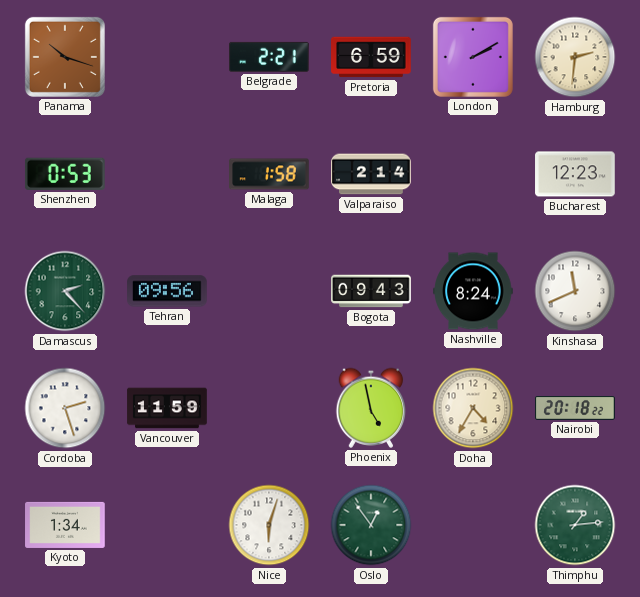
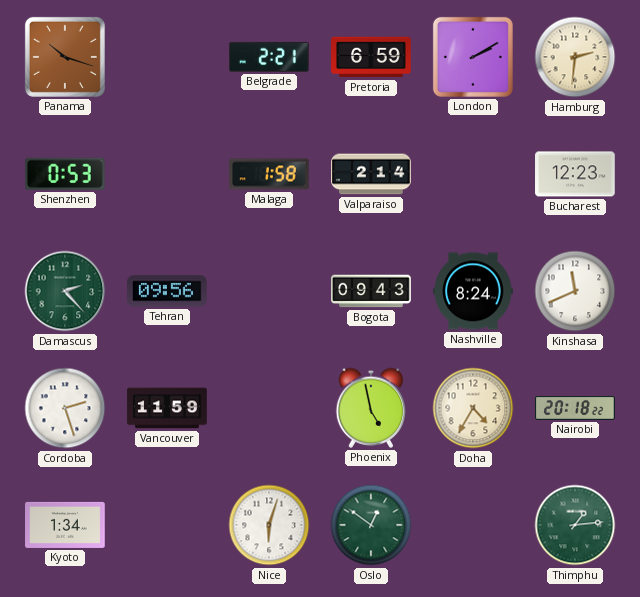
Oslo: 12:54 -> 12:51
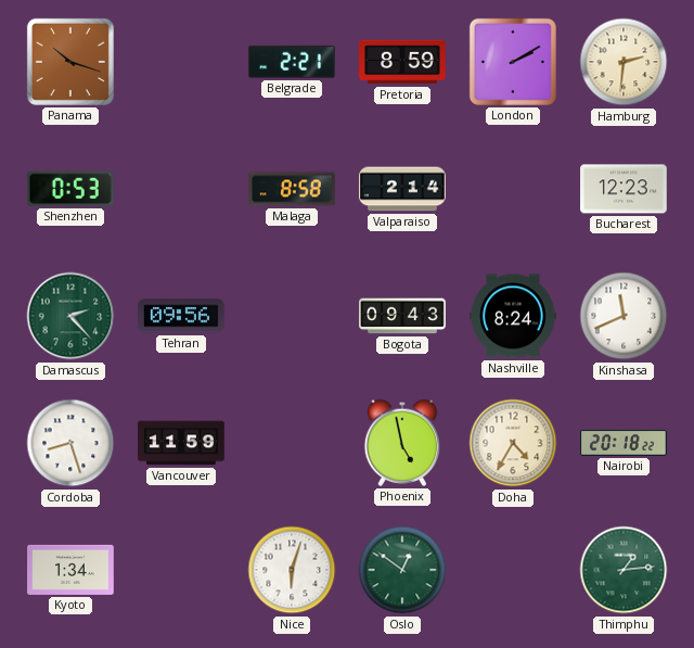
Pretoria: 6:59 -> 8:59
Malaga: 1:58 -> 8:58
Cordoba: 2:27 -> 8:27
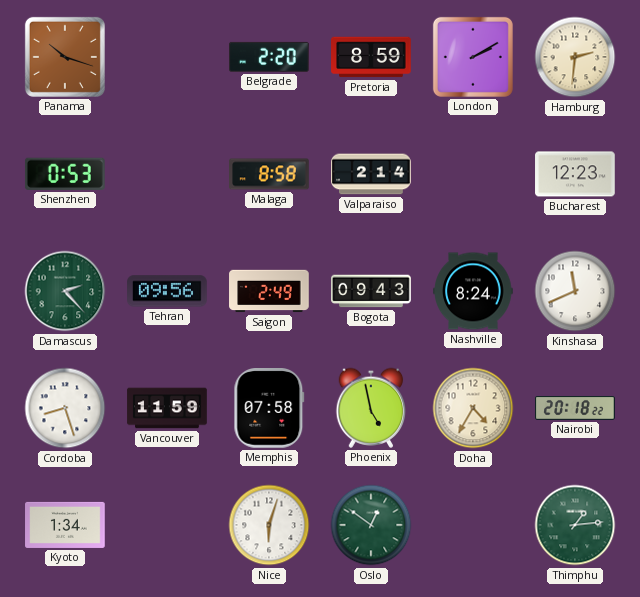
Belgrade: 2:21 -> 2:20
Saigon: none -> 2:49
Memphis: none -> 07:58
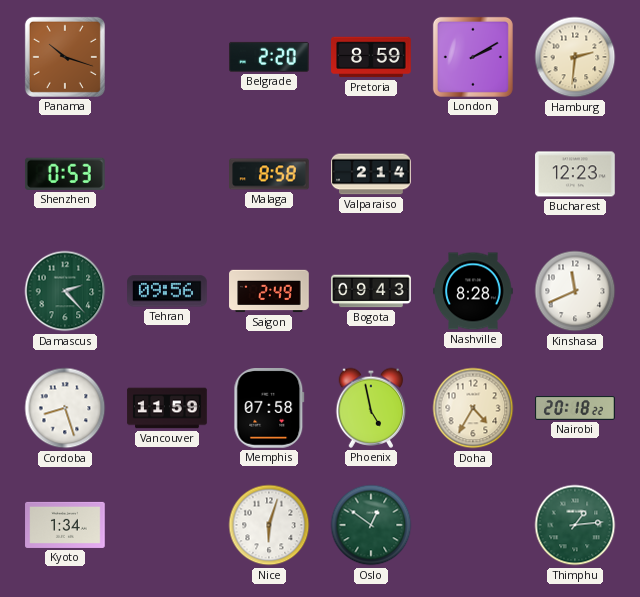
Nashville: 8:24 -> 8:28
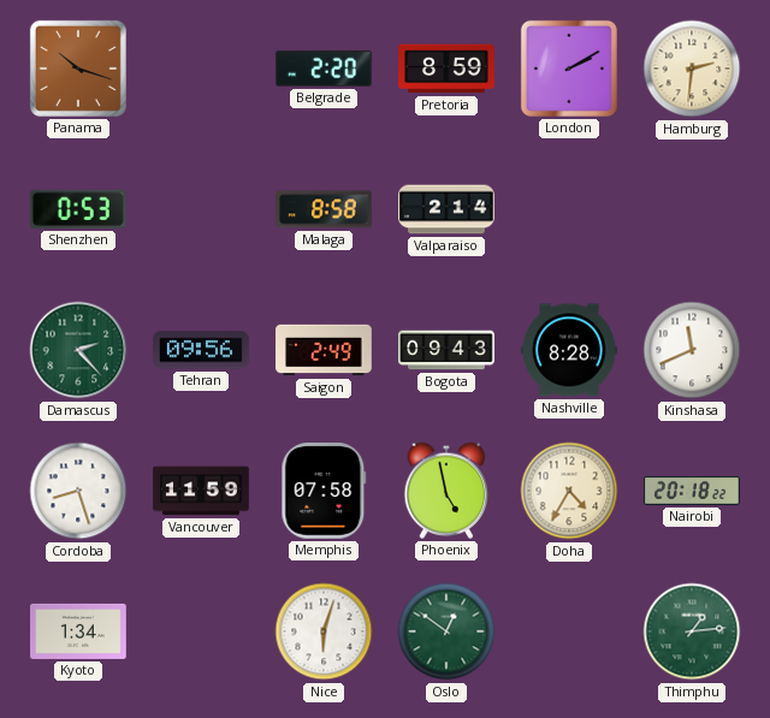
Bucharest: 12:23 -> none
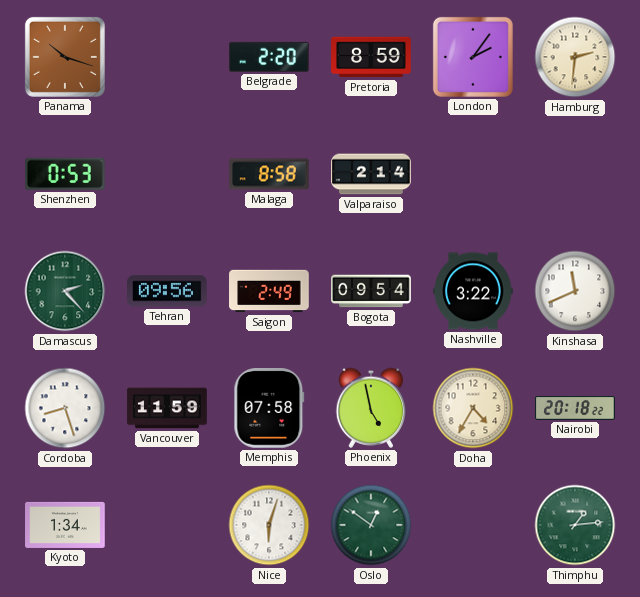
London: 2:10 -> 2:06
Bogota: 09:43 -> 09:54
Nashville: 8:28 -> 3:22
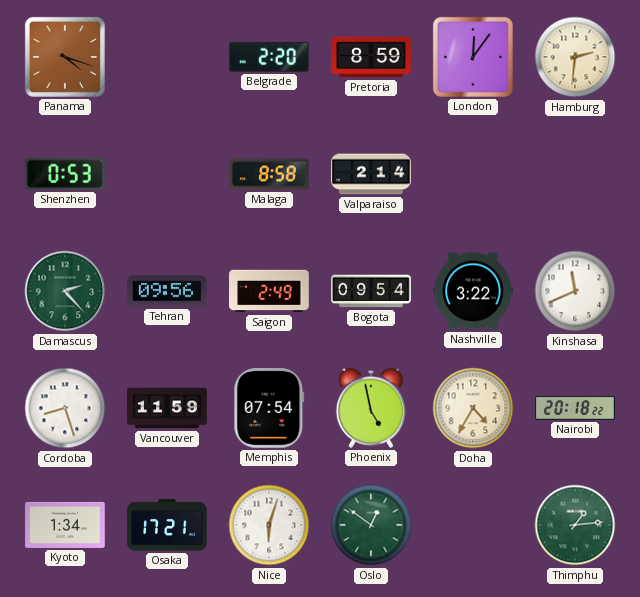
Panama: 10:18 -> 4:18
London: 2:06 -> 12:06
Memphis: 07:58 -> 07:54
Osaka: none -> 17:21
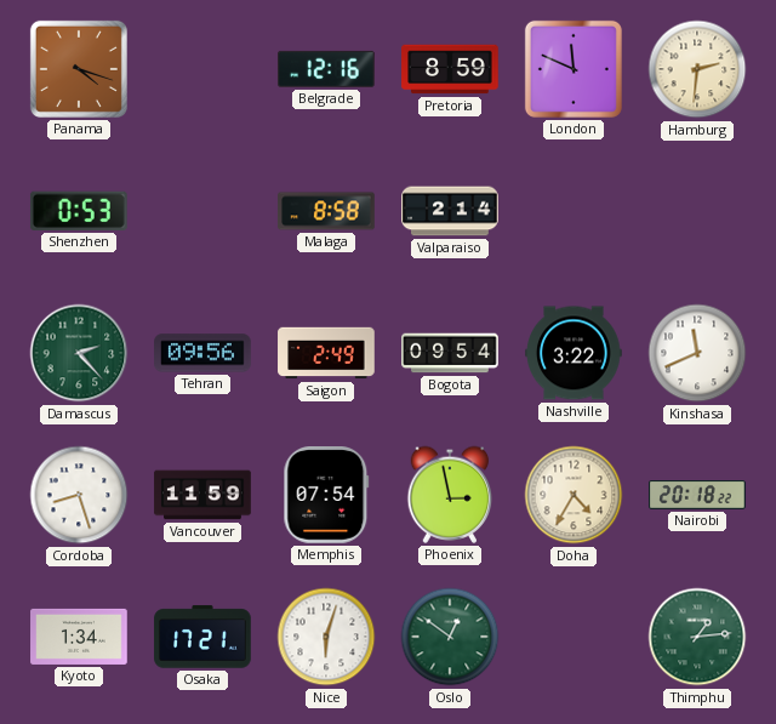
Belgrade: 2:20 -> 12:16
London: 12:06 -> 11:49
Phoenix: 4:58 -> 2:58
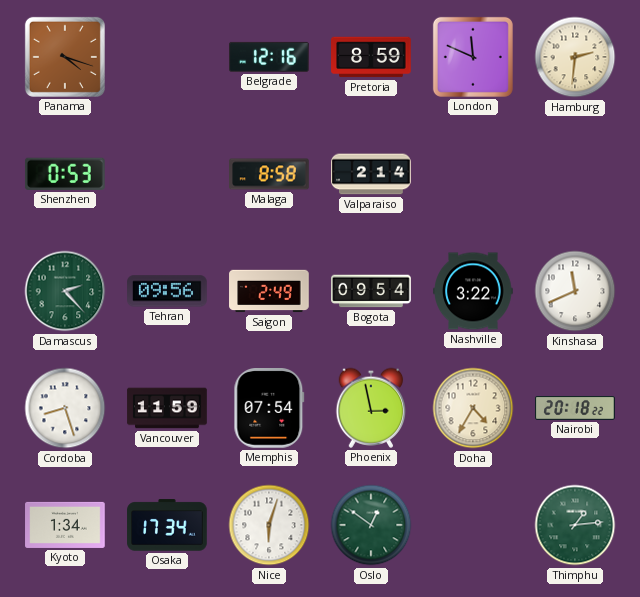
Osaka: 17:21 -> 17:34
